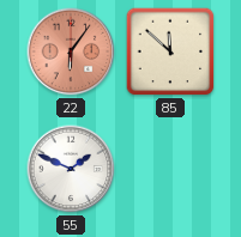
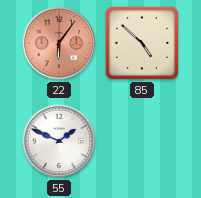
85: 11:52 -> 4:52
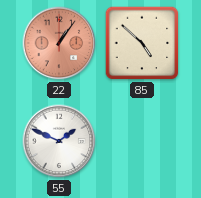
22: 6:06 -> 1:06
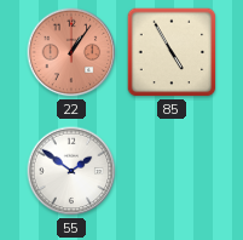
85: 4:52 -> 4:55
55: 1:49 -> 1:51
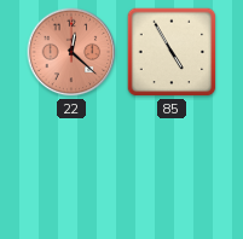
22: 1:06 -> 12:22
55: 1:51 -> none
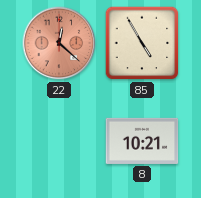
8: none -> 10:21
